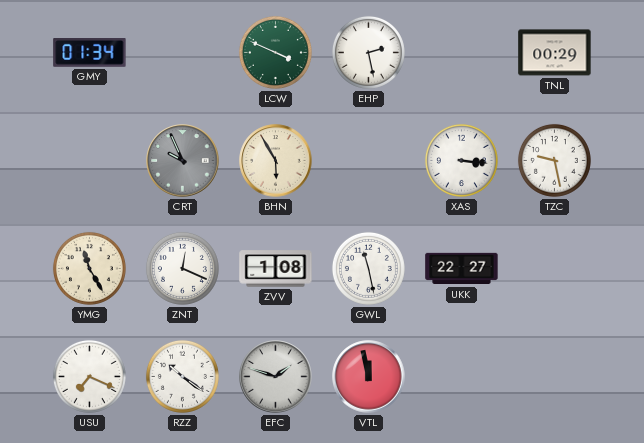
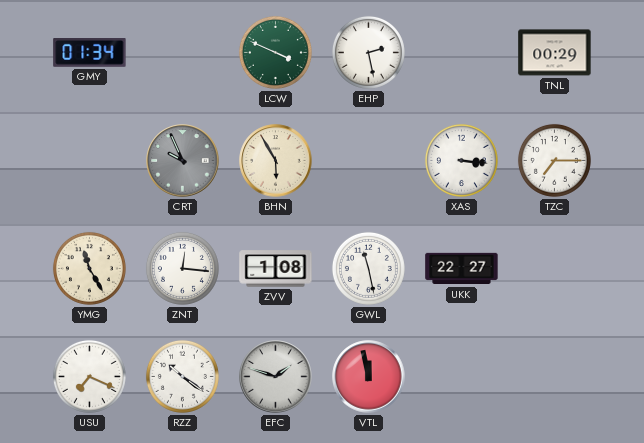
TZC: 9:28 -> 7:15
ZNT: 12:19 -> 12:16
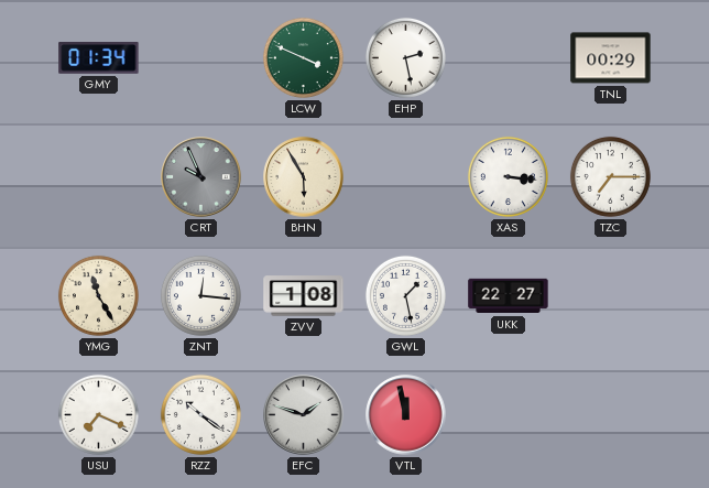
GWL: 11:28 -> 1:28
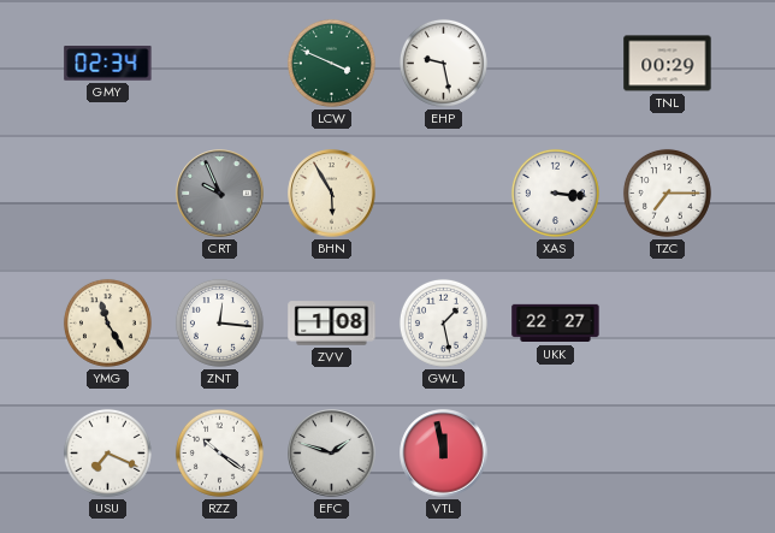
GMY: 01:34 -> 02:34
EHP: 2:28 -> 9:28
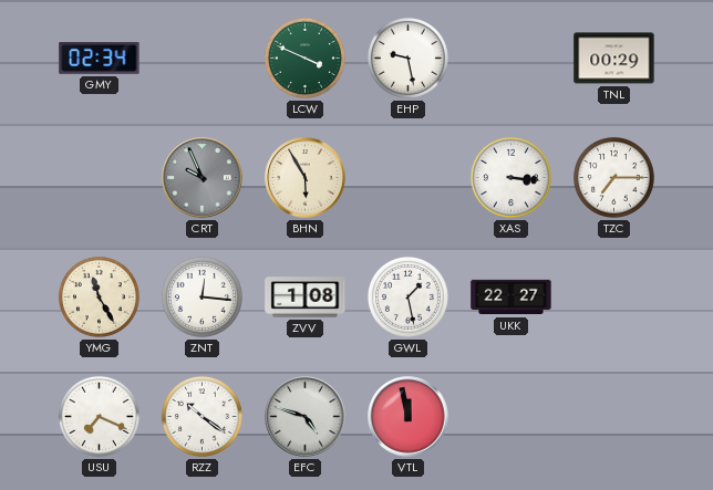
EFC: 1:48 -> 4:48
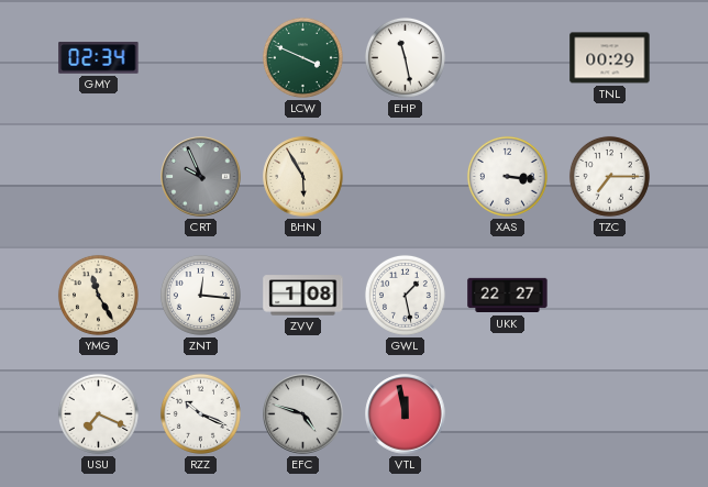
EHP: 9:28 -> 11:28
RZZ: 10:21 -> 10:19
